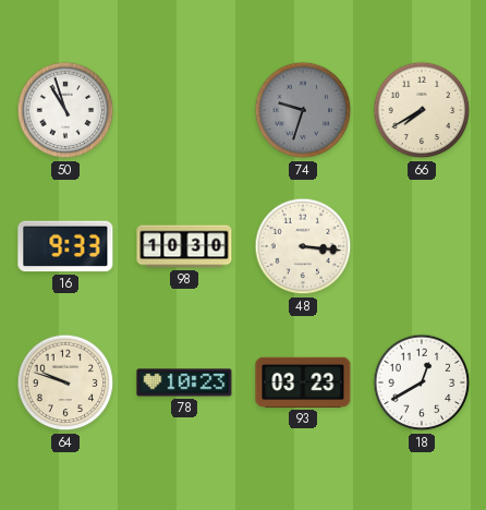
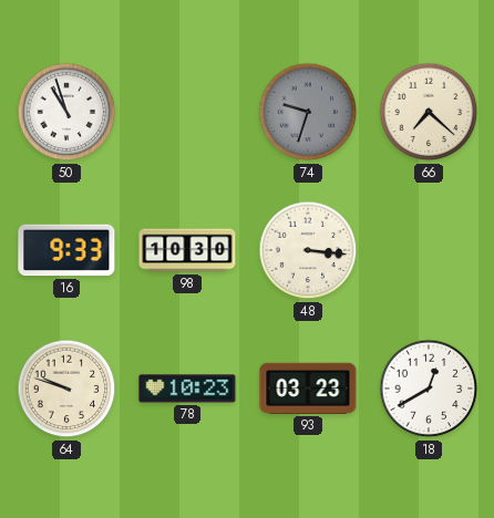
66: 7:40 -> 7:22
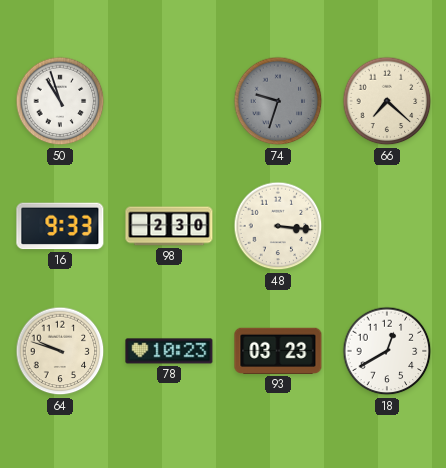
98: 10:30 -> 2:30
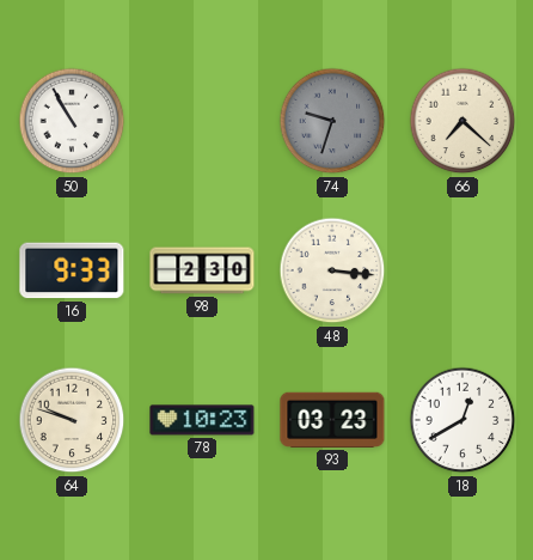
50: 10:57 -> 10:55
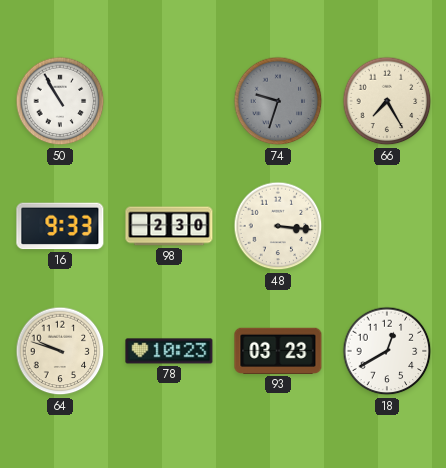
66: 7:22 -> 7:25
